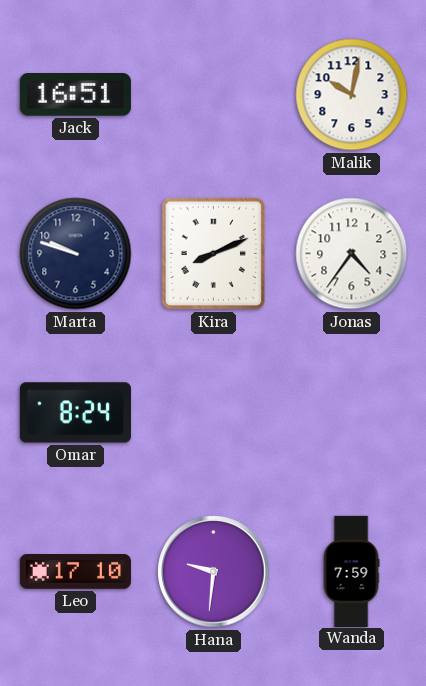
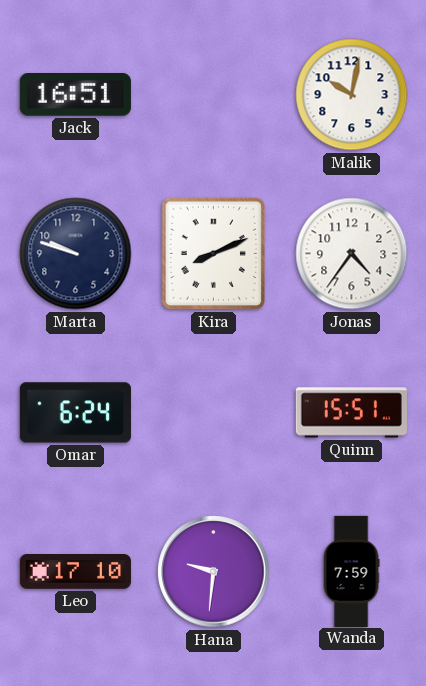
Omar: 8:24 -> 6:24
Quinn: none -> 15:51
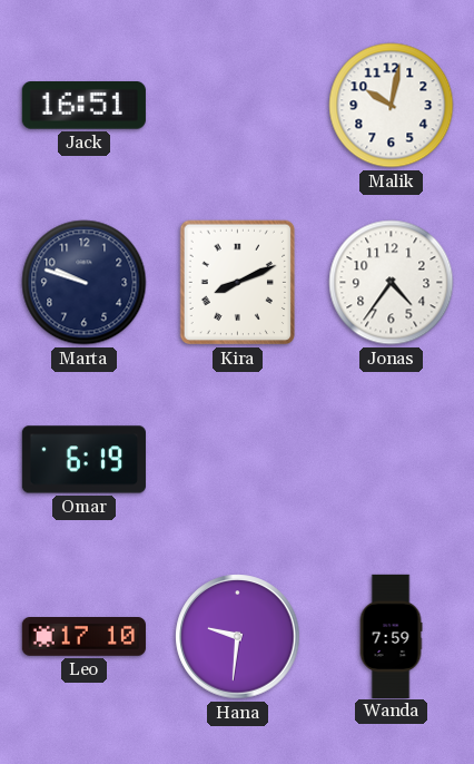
Omar: 6:24 -> 6:19
Quinn: 15:51 -> none
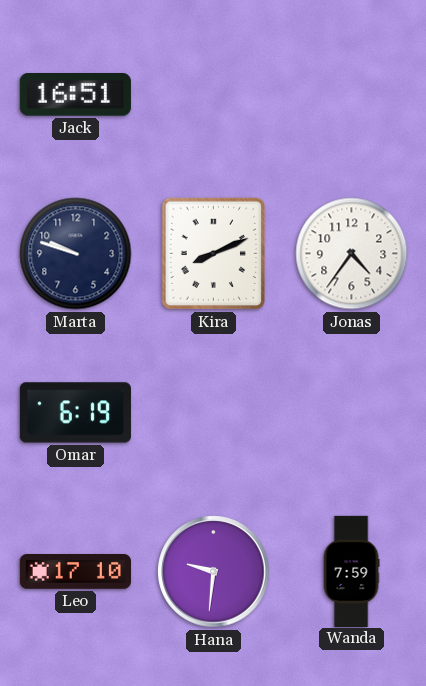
Malik: 10:02 -> none
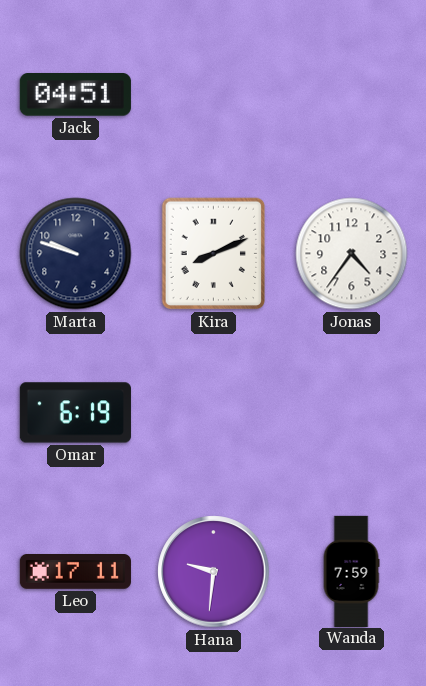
Jack: 16:51 -> 04:51
Leo: 17:10 -> 17:11
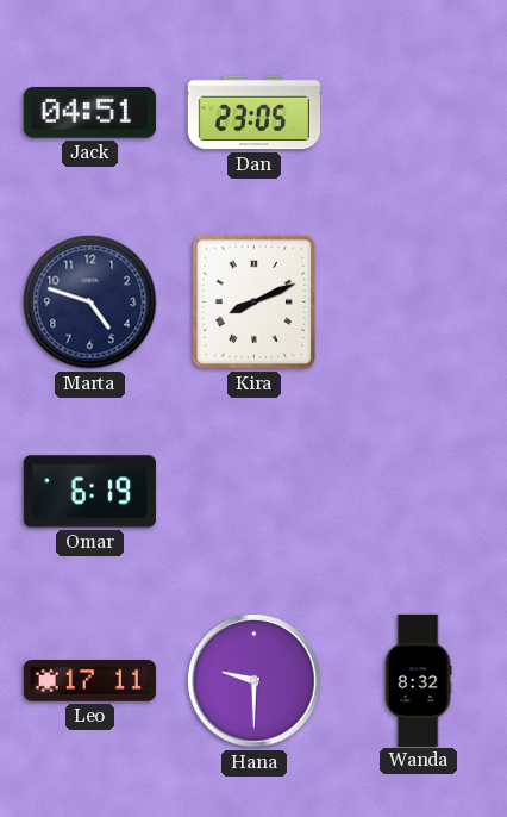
Dan: none -> 23:05
Marta: 9:48 -> 4:48
Jonas: 4:36 -> none
Hana: 9:31 -> 9:30
Wanda: 7:59 -> 8:32
